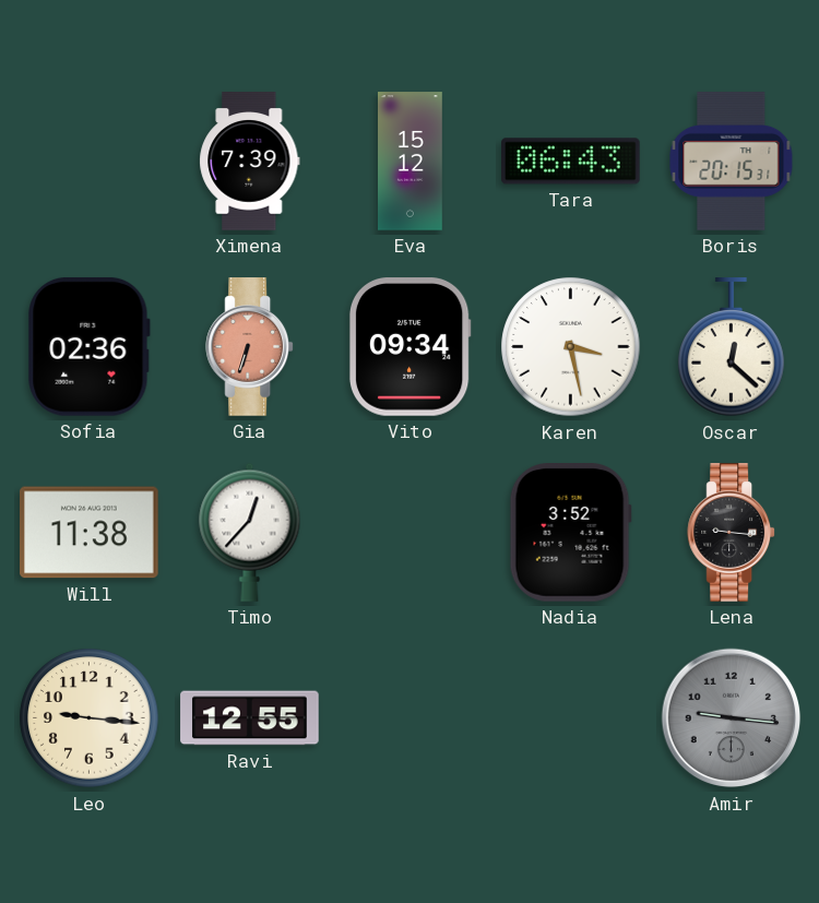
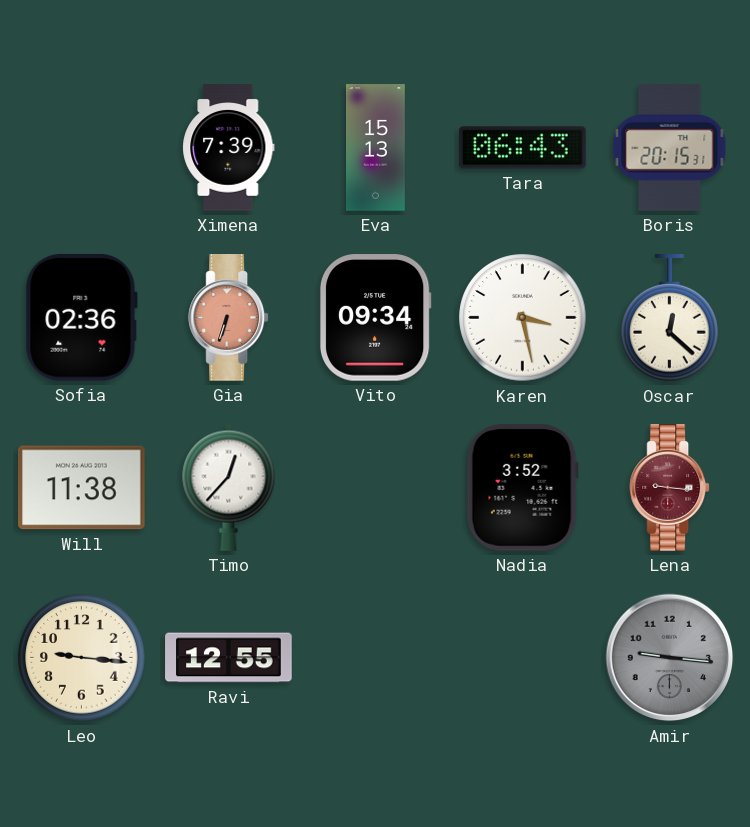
Eva: 15:12 -> 15:13
Lena dial: black -> burgundy
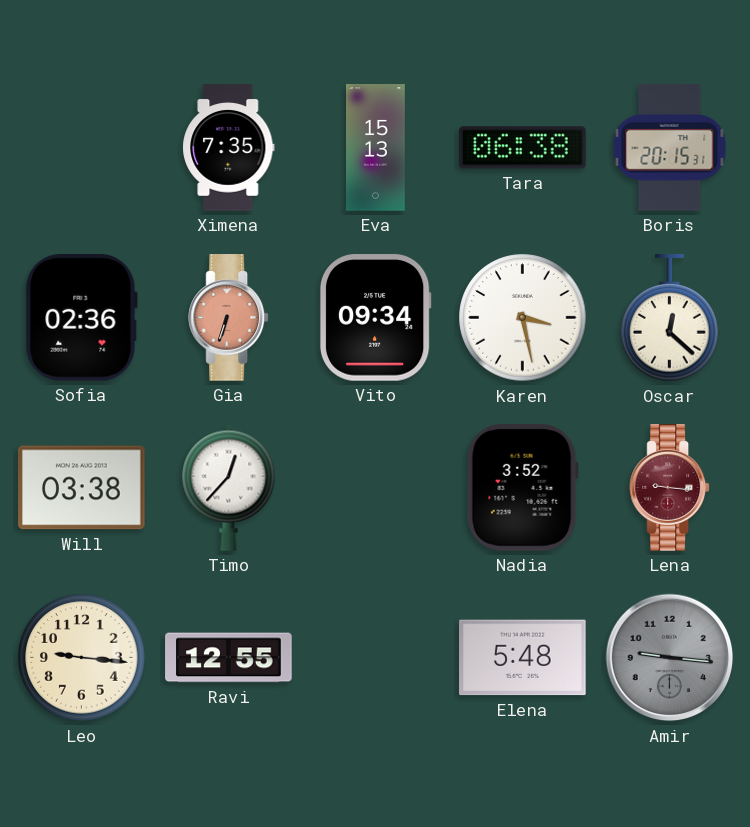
Ximena: 7:39 -> 7:35
Tara: 06:43 -> 06:38
Will: 11:38 -> 03:38
Elena: none -> 5:48
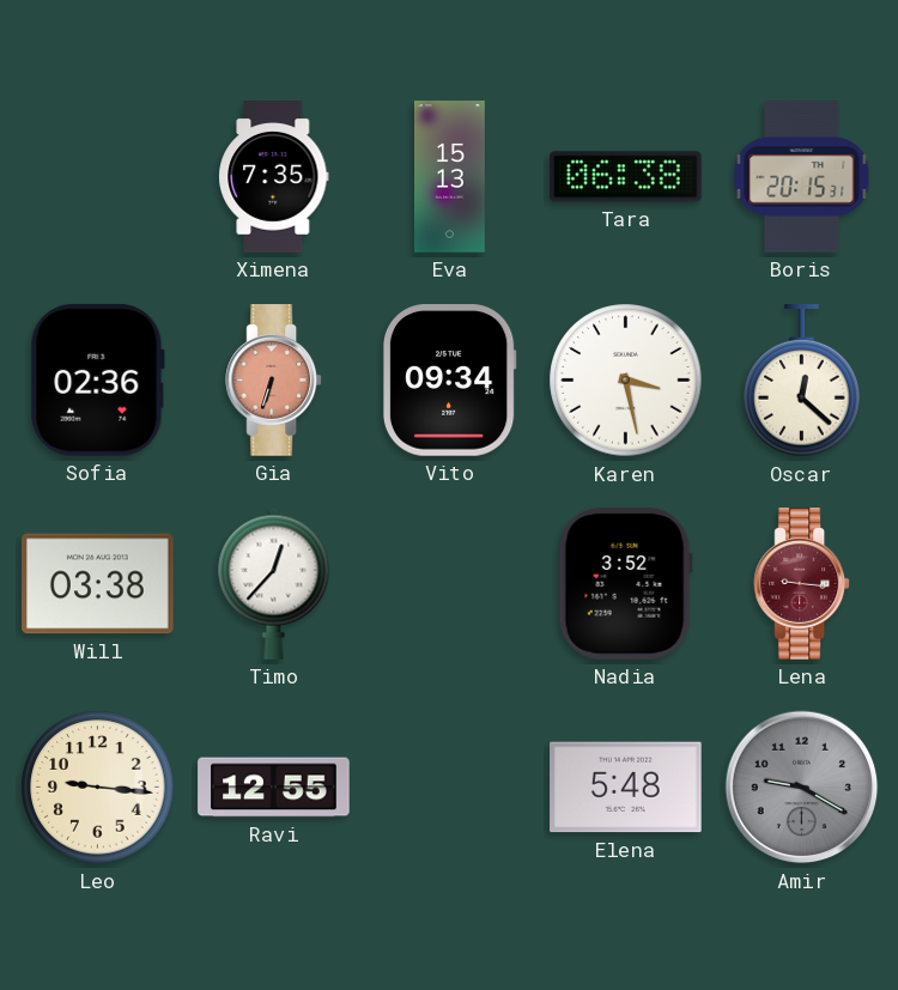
Amir: 9:16 -> 9:20
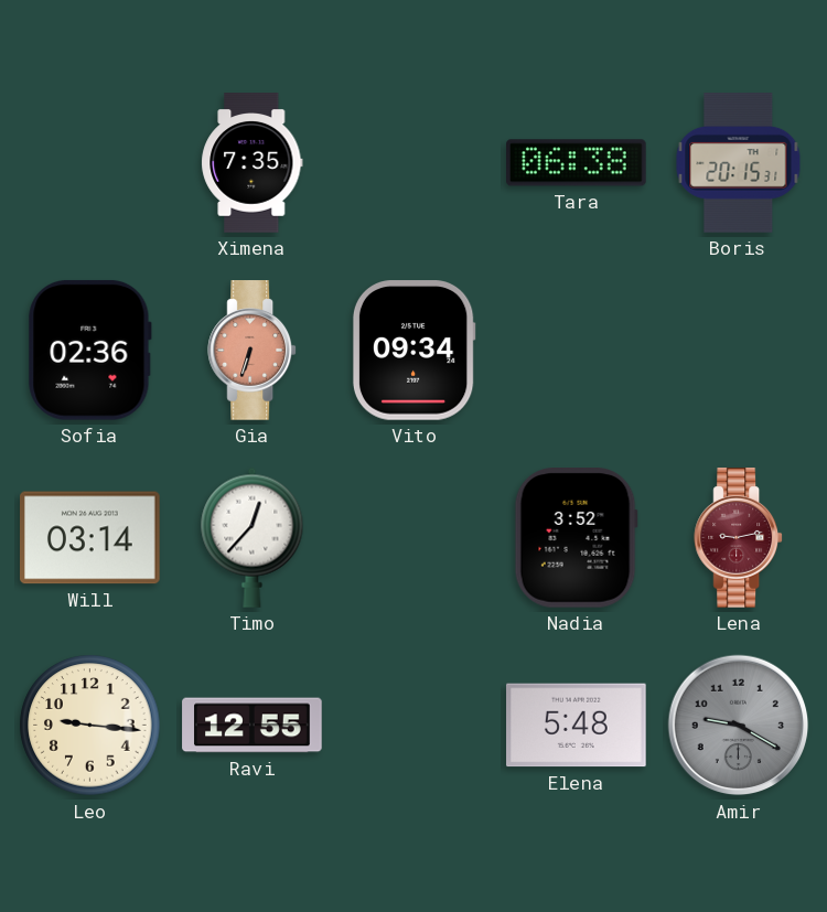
Eva: 15:13 -> none
Karen: 3:28 -> none
Oscar: 12:22 -> none
Will: 03:38 -> 03:14
Lena: 9:16 -> 9:13
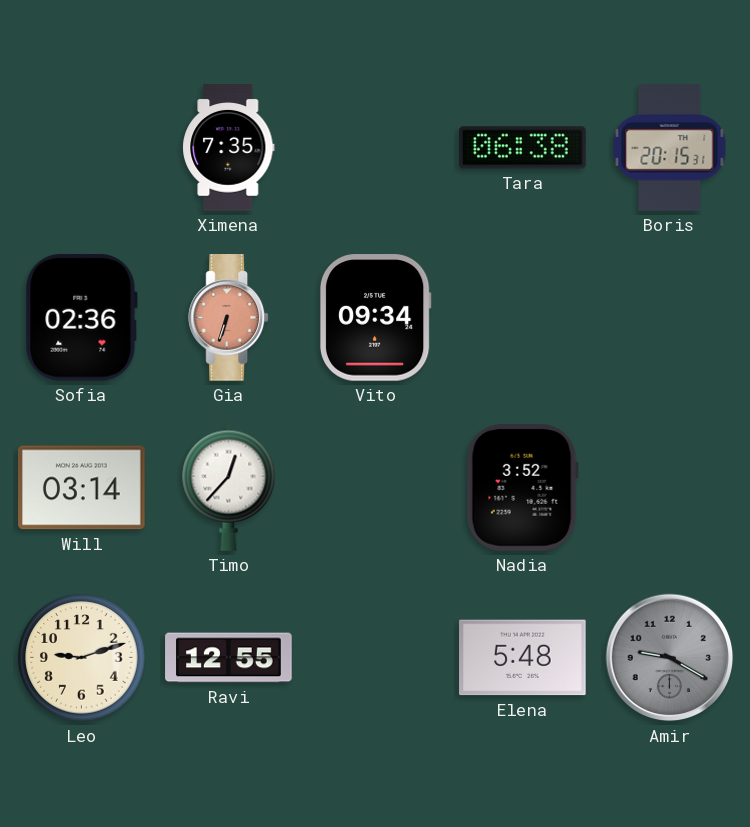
Lena: 9:13 -> none
Leo: 9:16 -> 9:12
